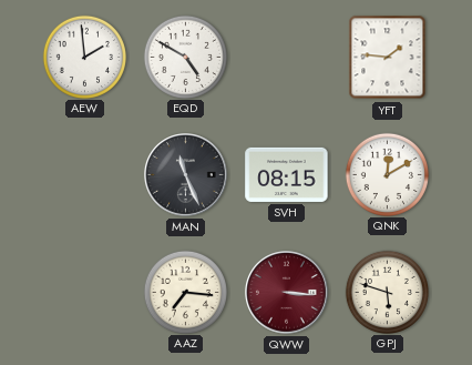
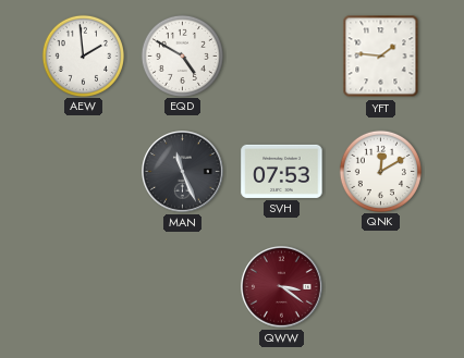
SVH: 08:15 -> 07:53
AAZ: 7:16 -> none
QWW: 3:16 -> 3:21
GPJ: 5:48 -> none
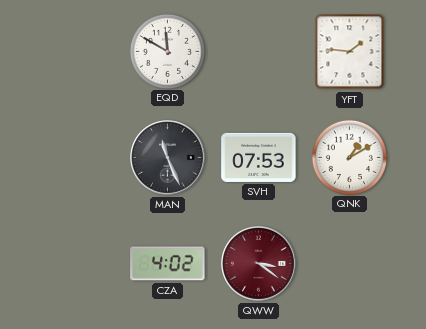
AEW: 1:59 -> none
EQD: 4:50 -> 11:50
QNK: 12:10 -> 1:10
CZA: none -> 4:02
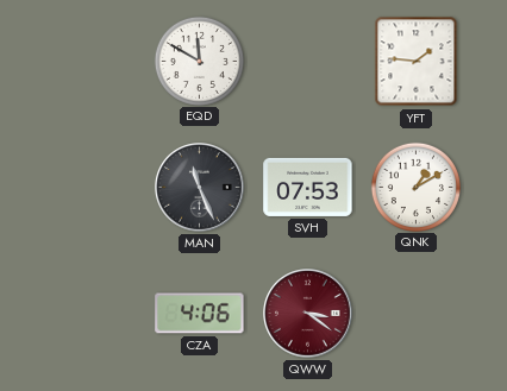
CZA: 4:02 -> 4:06
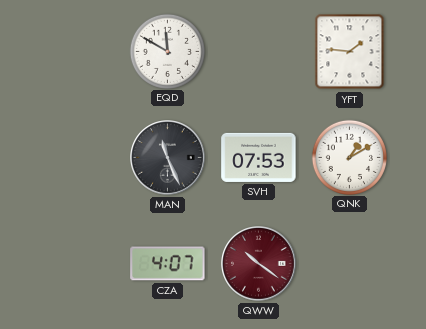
CZA: 4:06 -> 4:07
QWW: 3:21 -> 10:21
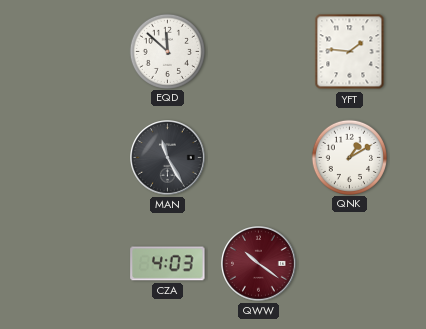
EQD: 11:50 -> 11:52
MAN: 11:26 -> 11:25
SVH: 07:53 -> none
CZA: 4:07 -> 4:03
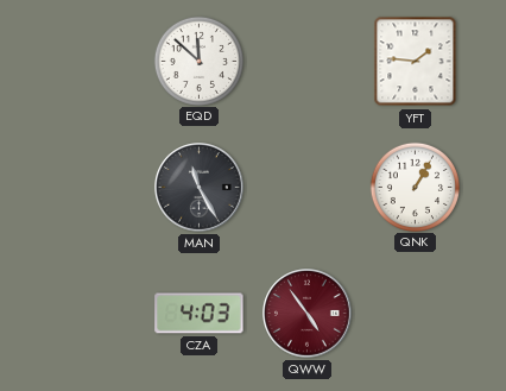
QNK: 1:10 -> 1:05
QWW: 10:21 -> 4:54
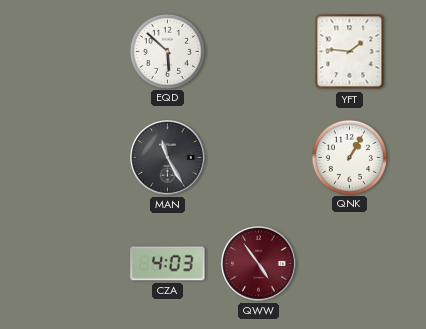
EQD: 11:52 -> 5:52
